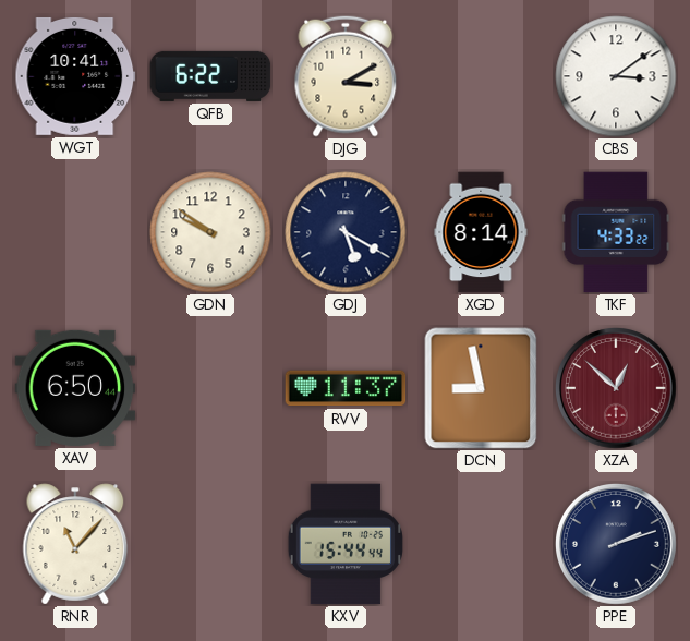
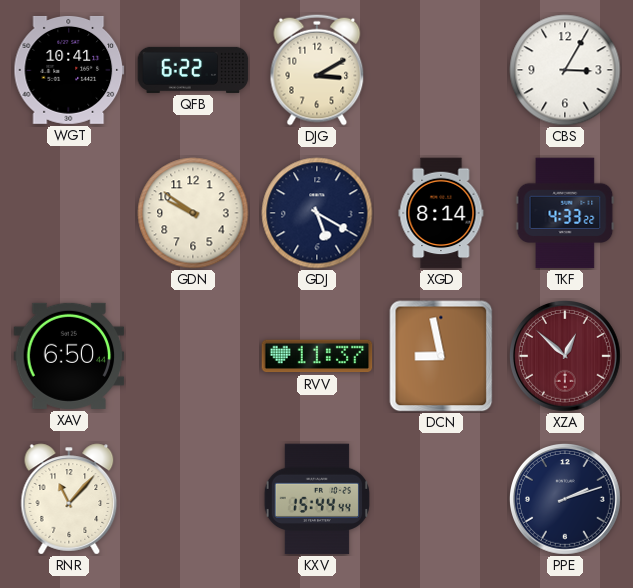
CBS: 3:09 -> 3:05
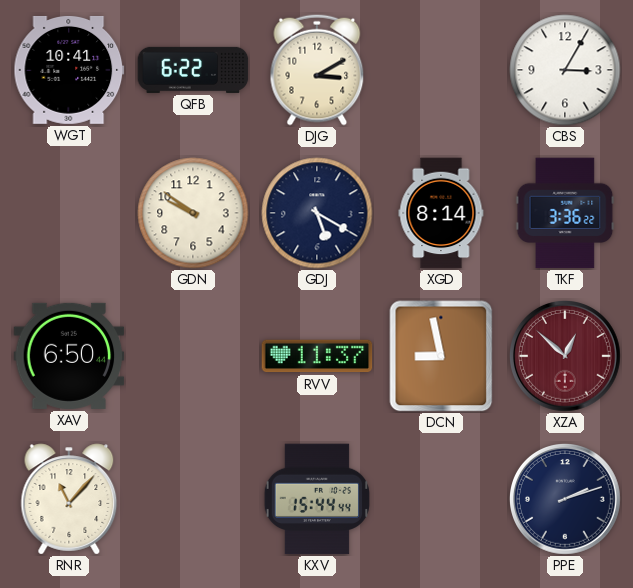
TKF: 4:33 -> 3:36
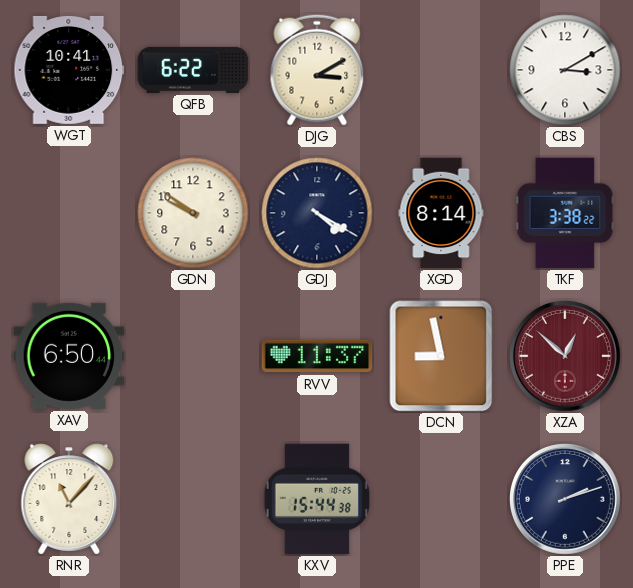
CBS: 3:05 -> 3:10
GDJ: 5:20 -> 4:20
TKF: 3:36 -> 3:38
KXV: 15:44:44 -> 15:44:38
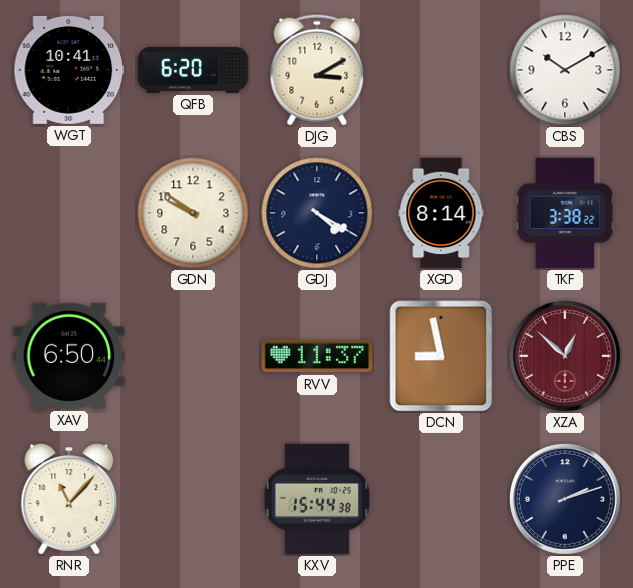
QFB: 6:22 -> 6:20
CBS: 3:10 -> 10:10
